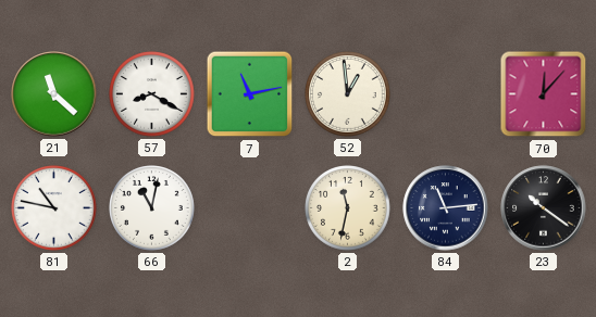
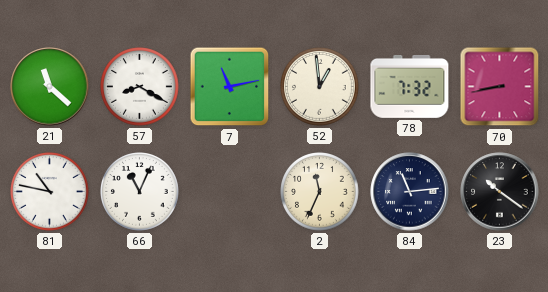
78: none -> 7:32
70: 12:07 -> 8:43
66: 11:02 -> 11:04
2: 11:32 -> 11:34
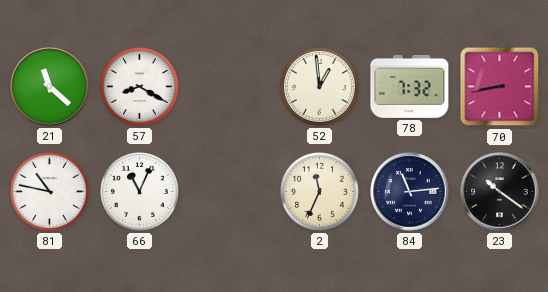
7: 11:13 -> none
